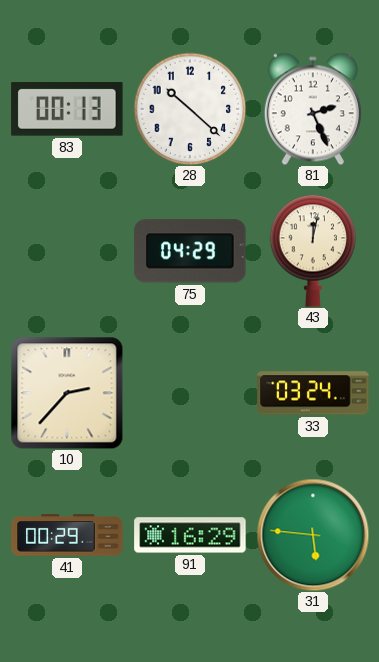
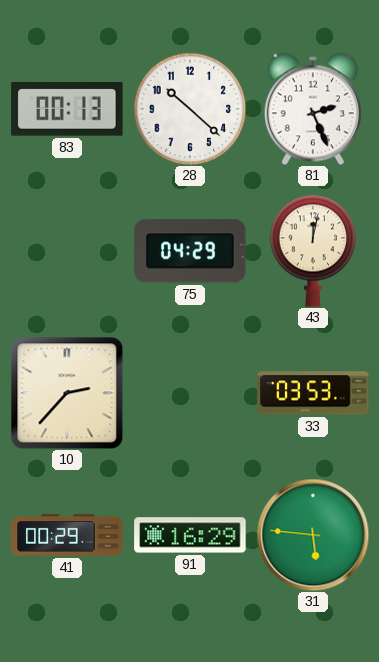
33: 03:24 -> 03:53
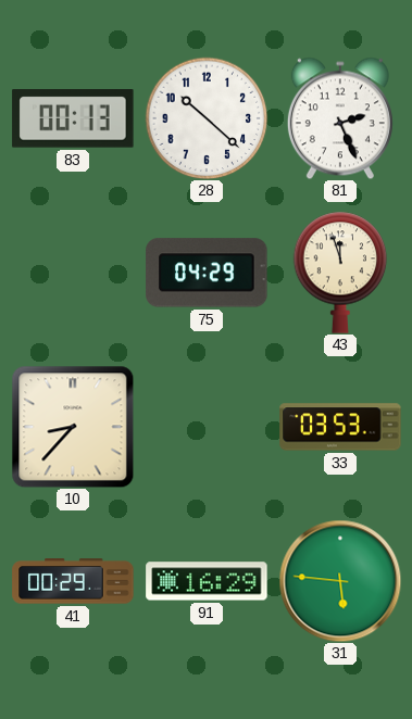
43: 12:02 -> 11:57
10: 2:37 -> 8:37
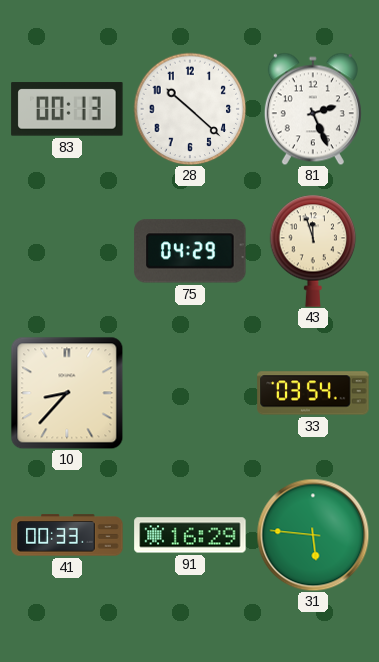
33: 03:53 -> 03:54
41: 00:29 -> 00:33
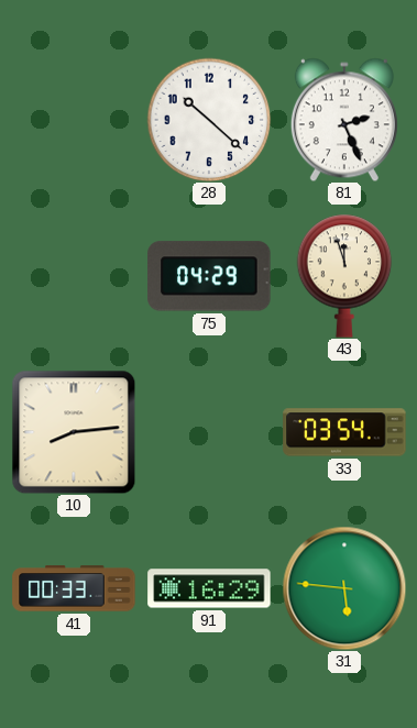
83: 00:13 -> none
10: 8:37 -> 8:14
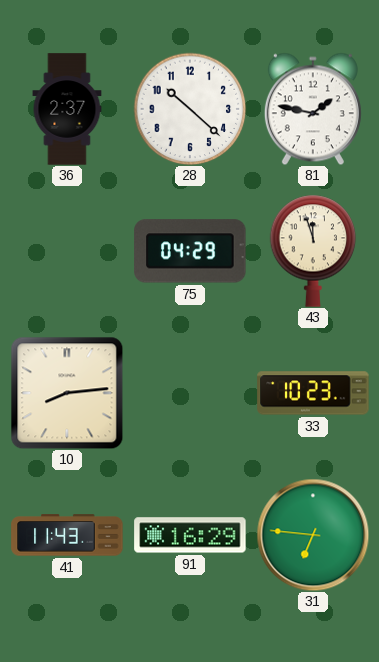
36: none -> 2:37
81: 2:26 -> 1:47
33: 03:54 -> 10:23
41: 00:33 -> 11:43
31: 5:46 -> 6:46
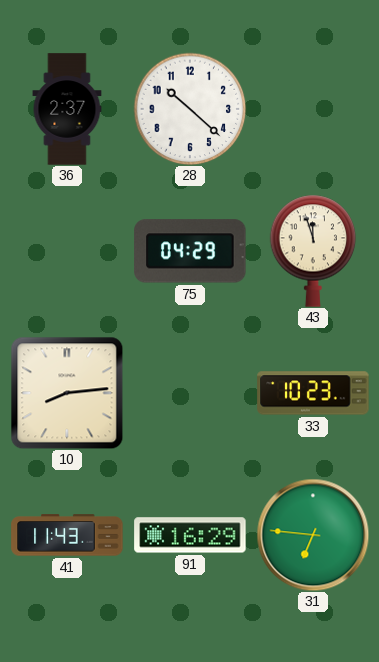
81: 1:47 -> none
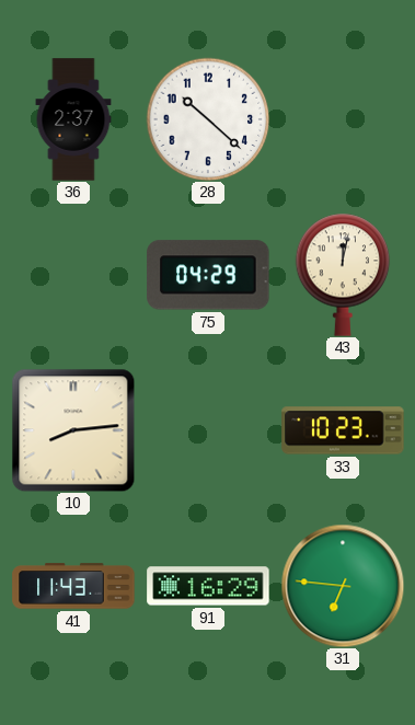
43: 11:57 -> 12:02
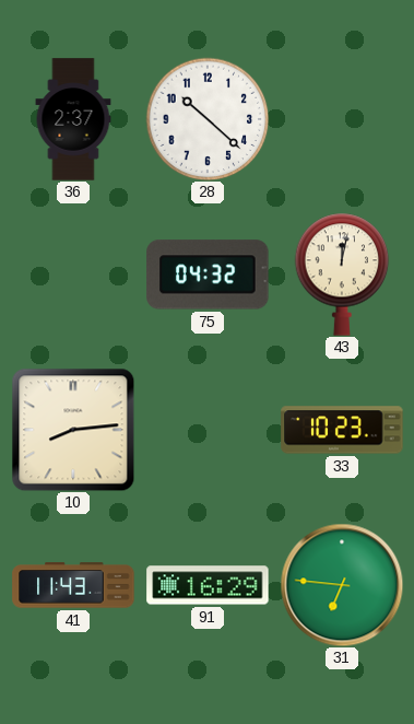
75: 04:29 -> 04:32
